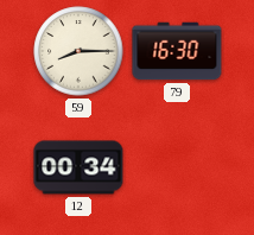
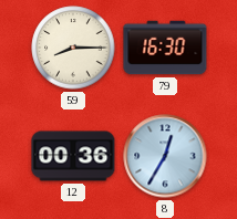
12: 00:34 -> 00:36
8: none -> 12:35
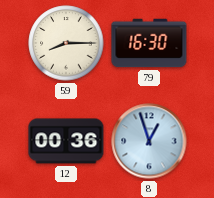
8: 12:35 -> 12:57
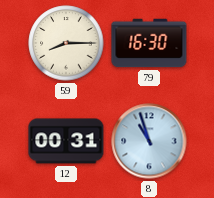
12: 00:36 -> 00:31
8: 12:57 -> 10:57
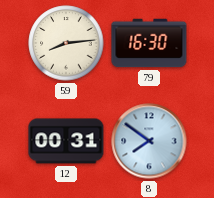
59: 8:15 -> 8:14
8: 10:57 -> 7:51
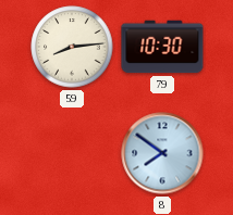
79: 16:30 -> 10:30
12: 00:31 -> none
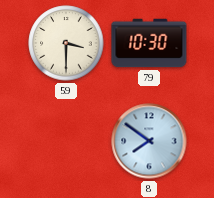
59: 8:14 -> 3:30
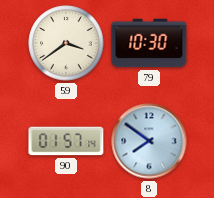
59: 3:30 -> 3:39
90: none -> 01:57
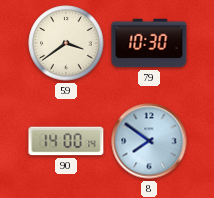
90: 01:57 -> 14:00
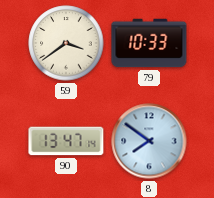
79: 10:30 -> 10:33
90: 14:00 -> 13:47
